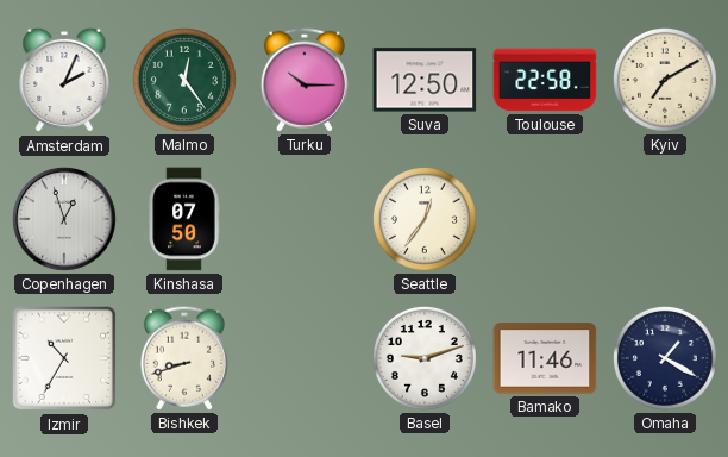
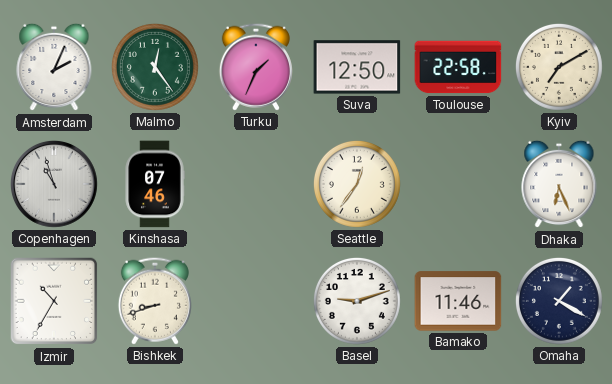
Turku: 10:15 -> 1:34
Copenhagen: 12:57 -> 10:57
Kinshasa: 07:50 -> 07:46
Dhaka: none -> 6:26
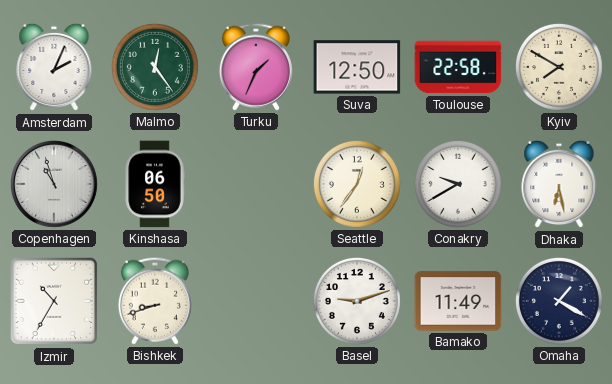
Kyiv: 7:10 -> 7:50
Kinshasa: 07:46 -> 06:50
Conakry: none -> 9:40
Dhaka: 6:26 -> 6:28
Bamako: 11:46 -> 11:49
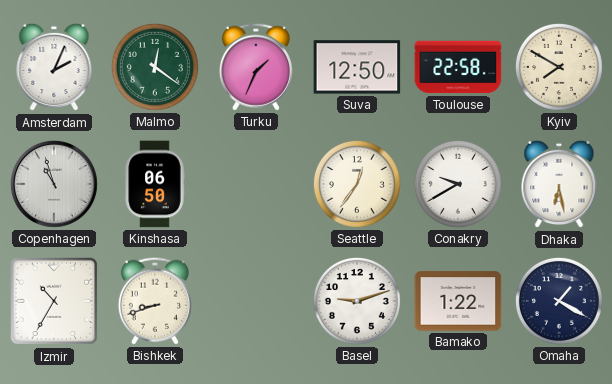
Malmo: 12:24 -> 12:21
Bamako: 11:49 -> 1:22
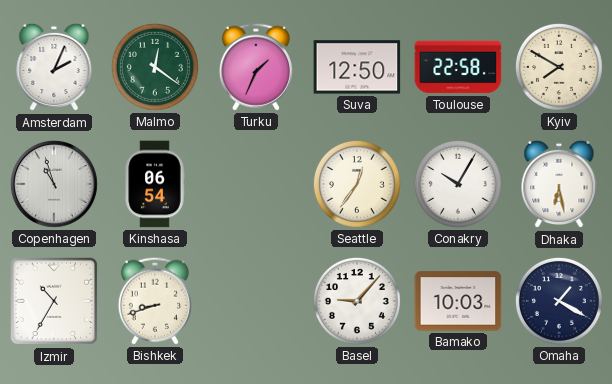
Kinshasa: 06:50 -> 06:54
Conakry: 9:40 -> 10:05
Basel: 9:12 -> 9:07
Bamako: 1:22 -> 10:03
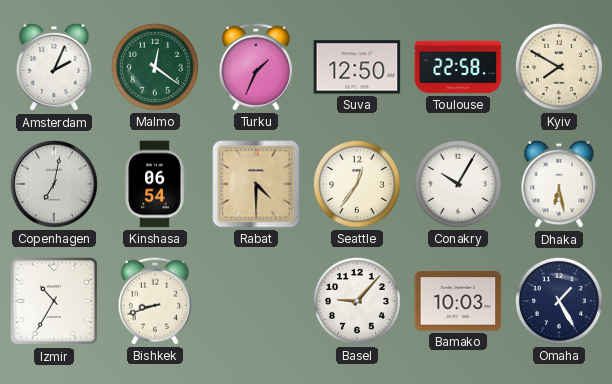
Copenhagen: 10:57 -> 7:02
Rabat: none -> 4:30
Omaha: 1:20 -> 1:25
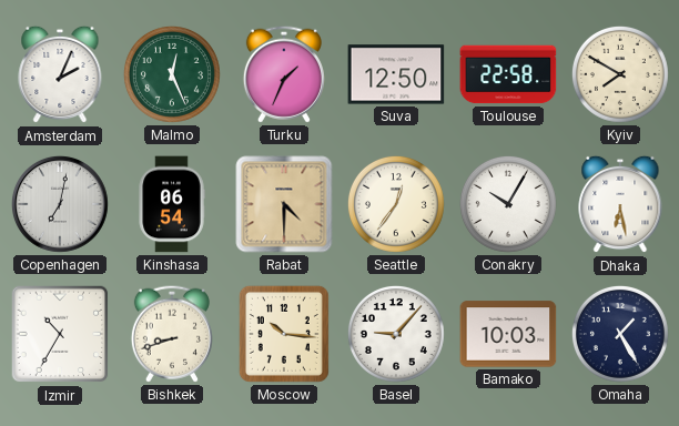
Malmo: 12:21 -> 12:26
Moscow: none -> 10:16
